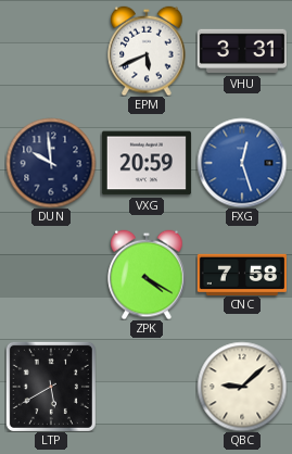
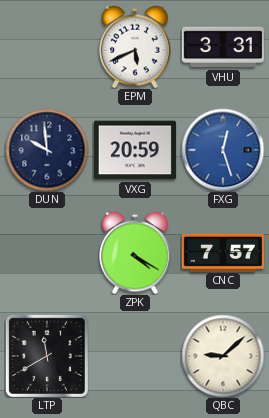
CNC: 7:58 -> 7:57
LTP: 5:40 -> 11:40
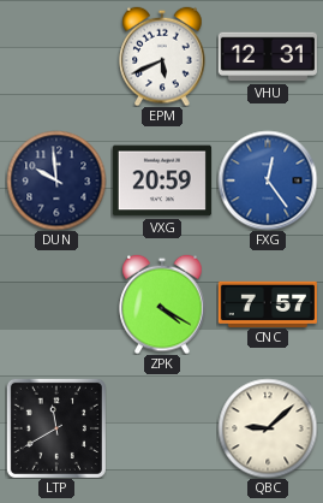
VHU: 3:31 -> 12:31
FXG: 12:27 -> 12:24
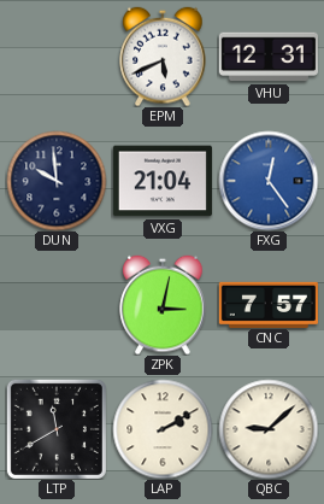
VXG: 20:59 -> 21:04
ZPK: 4:20 -> 3:02
LAP: none -> 2:10
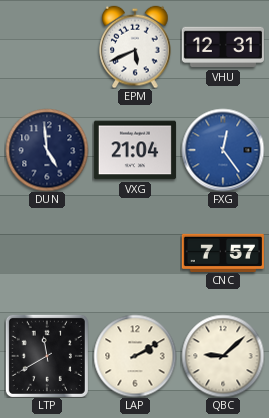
DUN: 9:59 -> 4:59
ZPK: 3:02 -> none
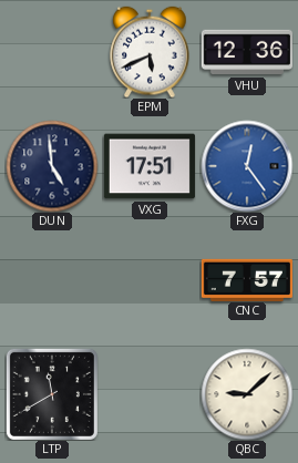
VHU: 12:31 -> 12:36
VXG: 21:04 -> 17:51
LAP: 2:10 -> none
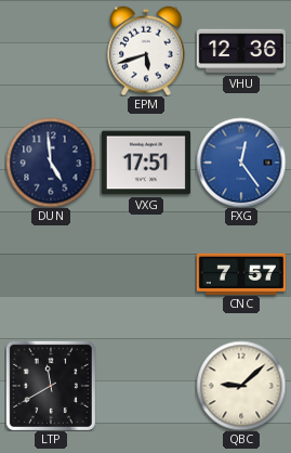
EPM: 5:41 -> 5:42
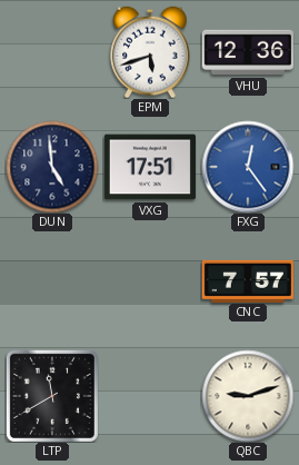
QBC: 9:08 -> 9:12
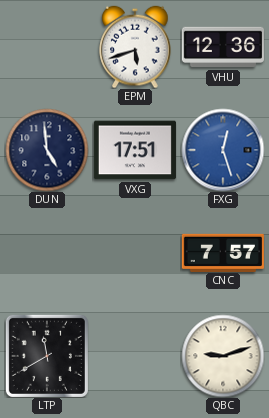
FXG: 12:24 -> 12:27
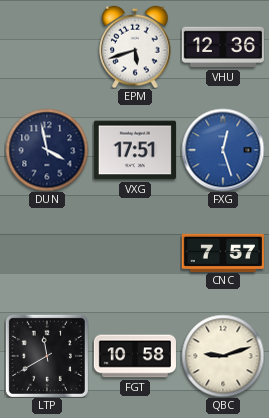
DUN: 4:59 -> 3:58
FGT: none -> 10:58
